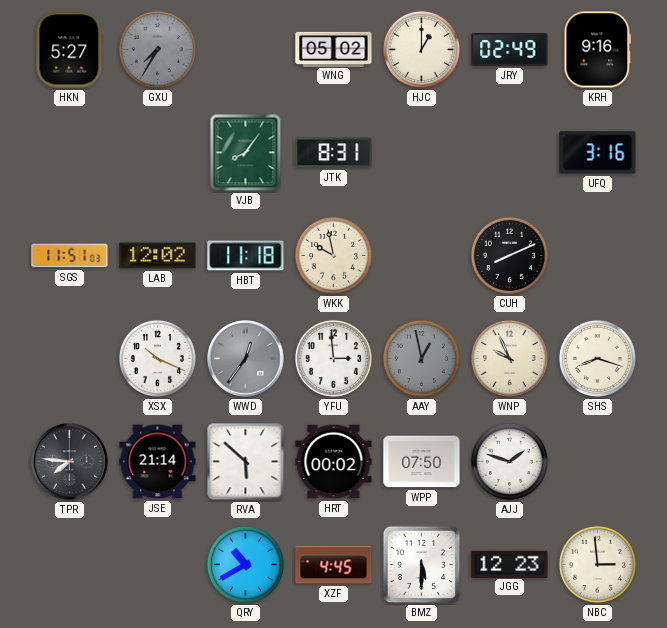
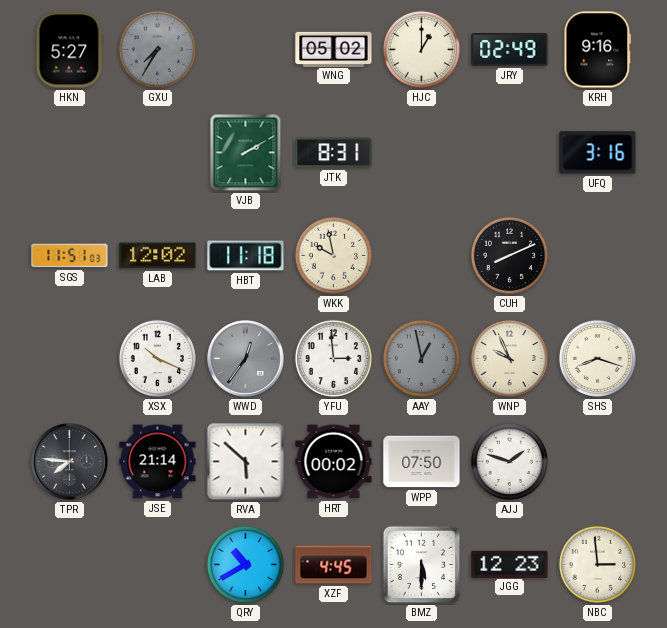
VJB: 8:06 -> 2:10
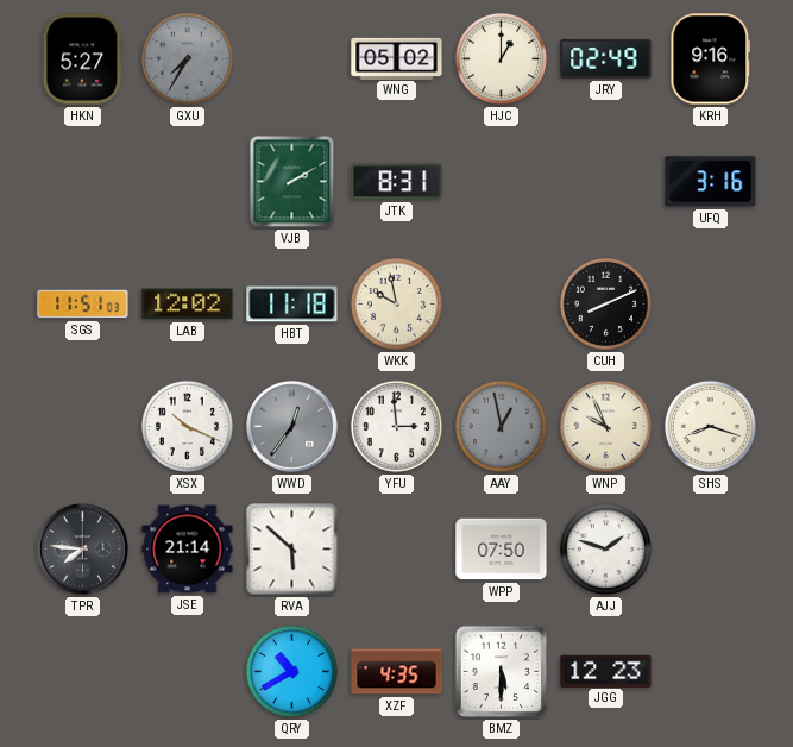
HRT: 00:02 -> none
XZF: 4:45 -> 4:35
NBC: 2:59 -> none
